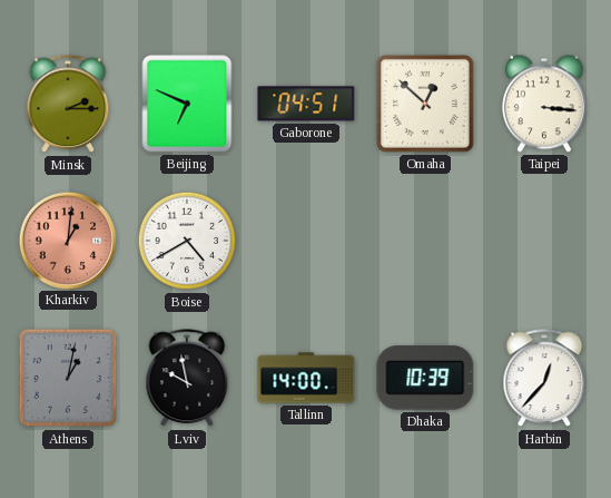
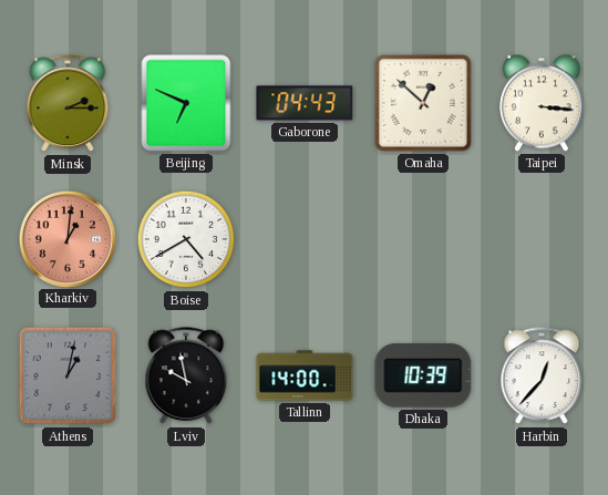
Gaborone: 04:51 -> 04:43
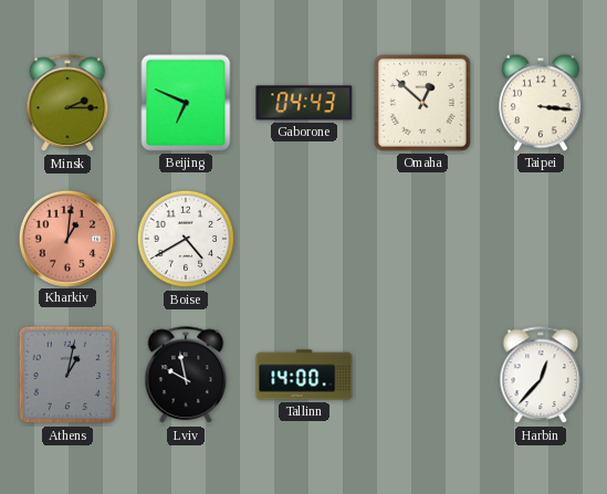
Dhaka: 10:39 -> none
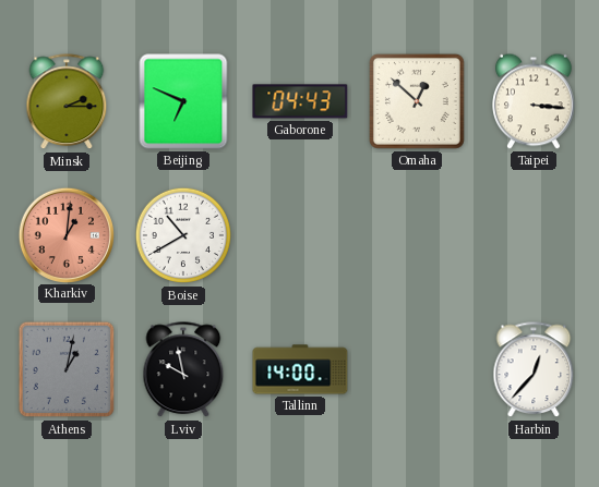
Boise: 4:40 -> 10:40
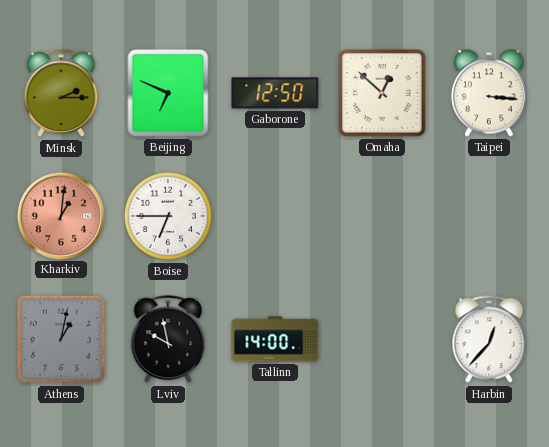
Gaborone: 04:43 -> 12:50
Boise: 10:40 -> 6:45
